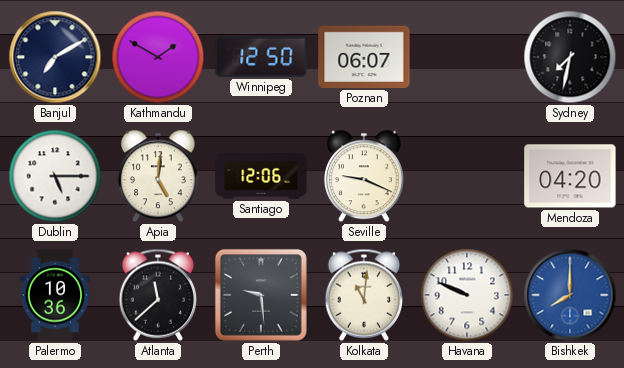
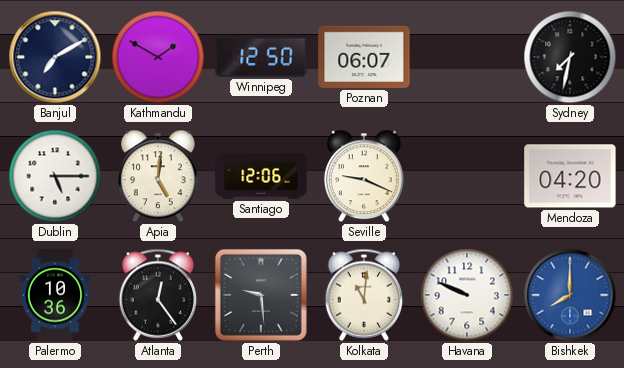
Atlanta: 11:38 -> 12:24
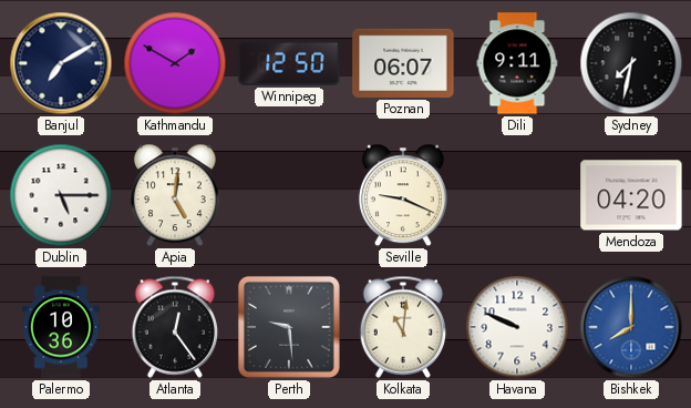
Dili: none -> 9:11
Santiago: 12:06 -> none
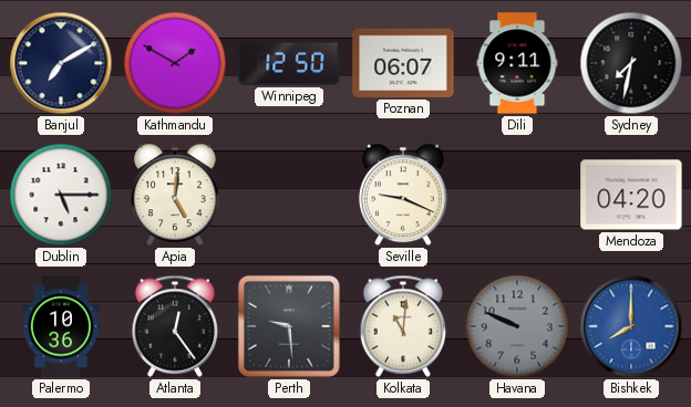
Havana dial: white -> grey
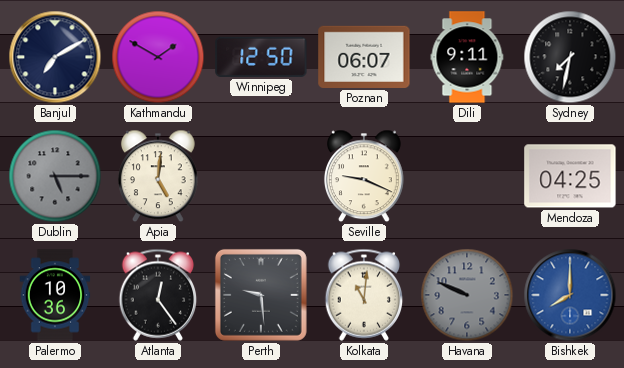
Dublin dial: white -> grey
Mendoza: 04:20 -> 04:25
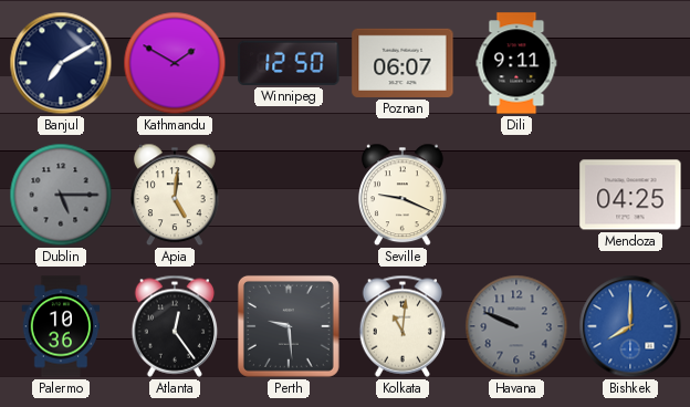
Sydney: 7:32 -> none
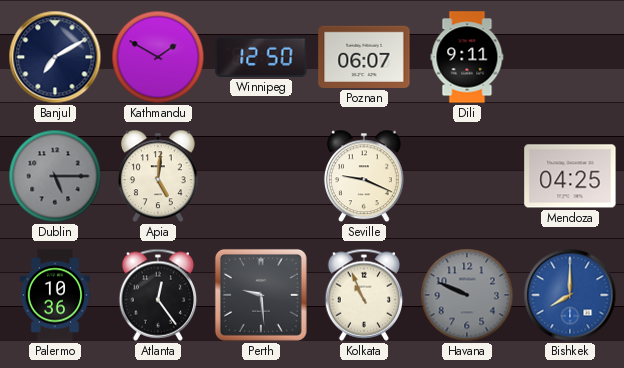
Kolkata: 11:01 -> 10:56
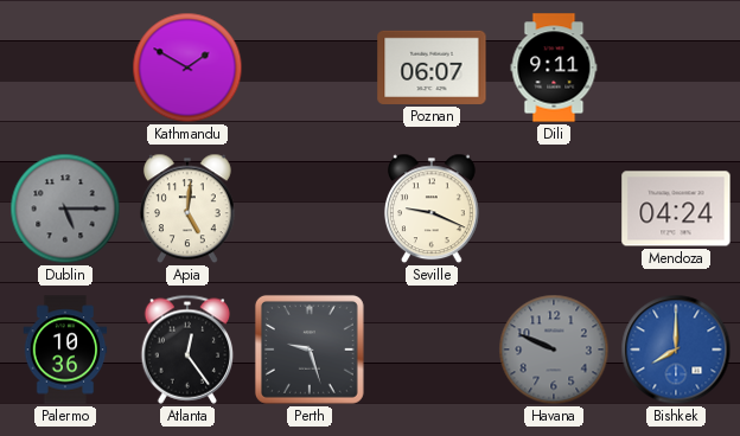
Banjul: 7:10 -> none
Winnipeg: 12:50 -> none
Mendoza: 04:25 -> 04:24
Perth: 9:29 -> 9:27
Kolkata: 10:56 -> none
